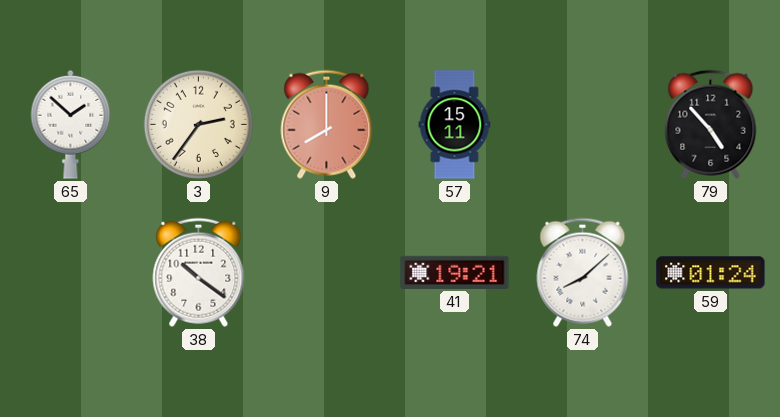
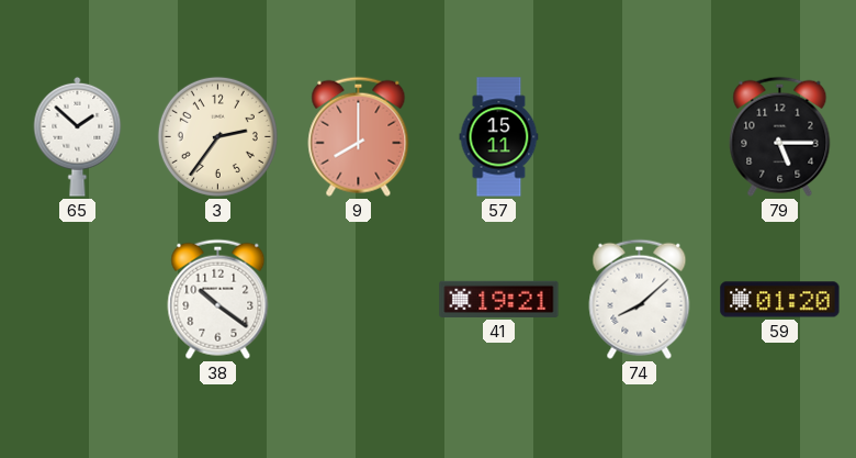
79: 4:53 -> 5:15
59: 01:24 -> 01:20
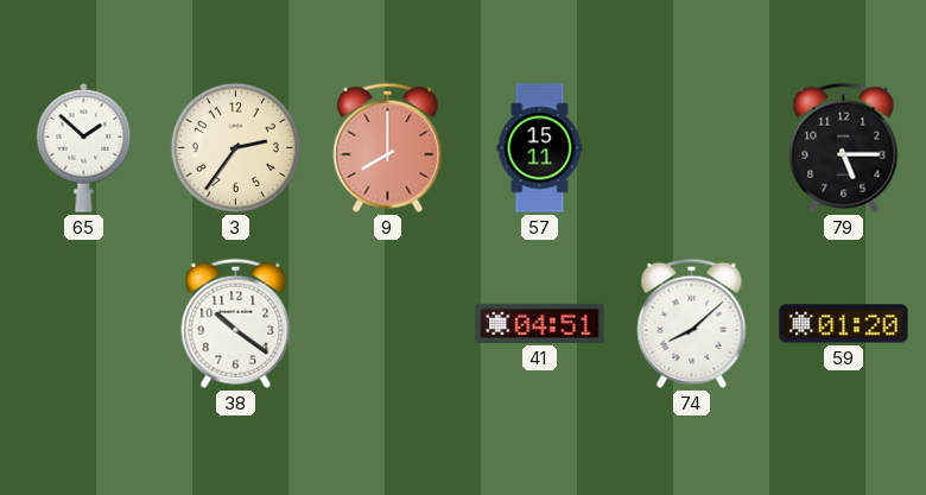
41: 19:21 -> 04:51
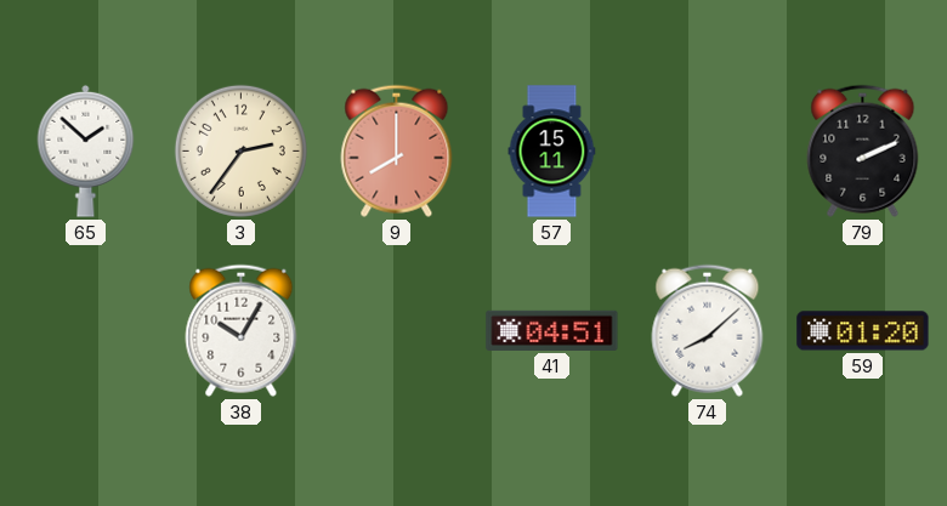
79: 5:15 -> 2:11
38: 10:21 -> 10:05
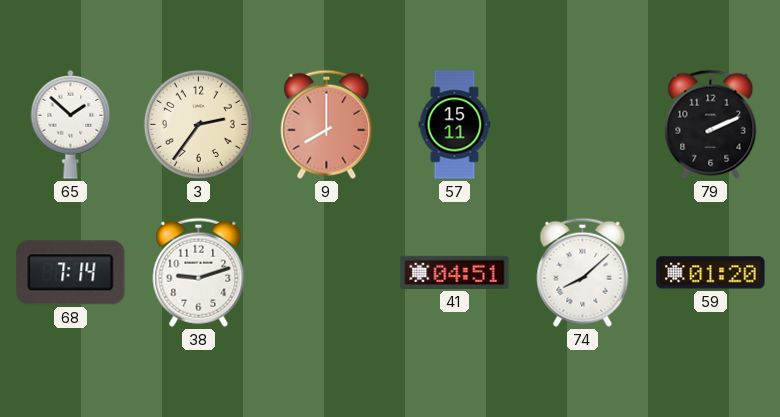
68: none -> 7:14
38: 10:05 -> 9:12
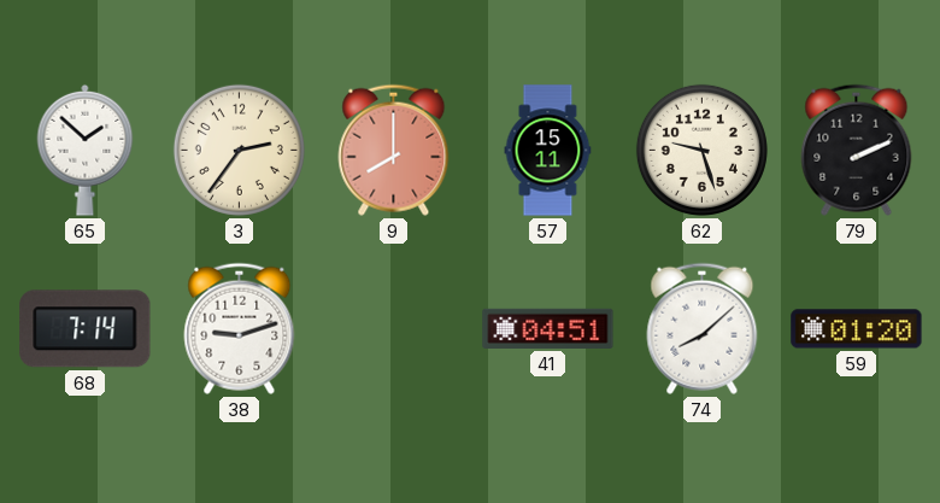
62: none -> 9:27
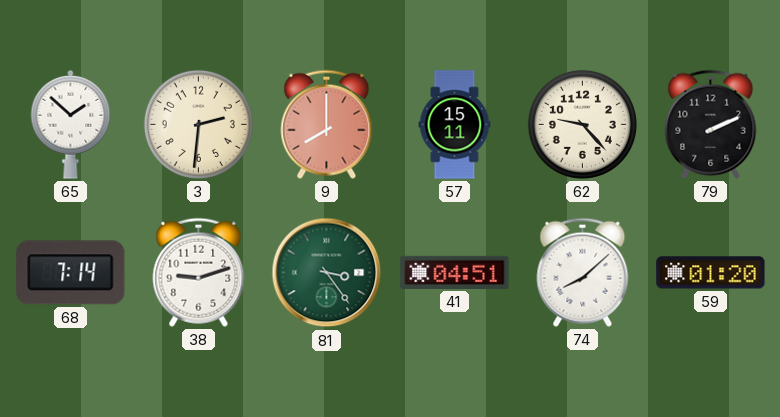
3: 2:36 -> 2:31
62: 9:27 -> 9:23
81: none -> 3:24
